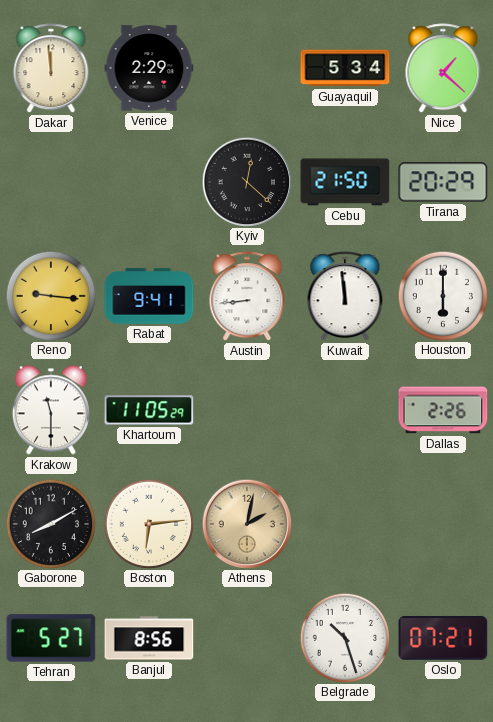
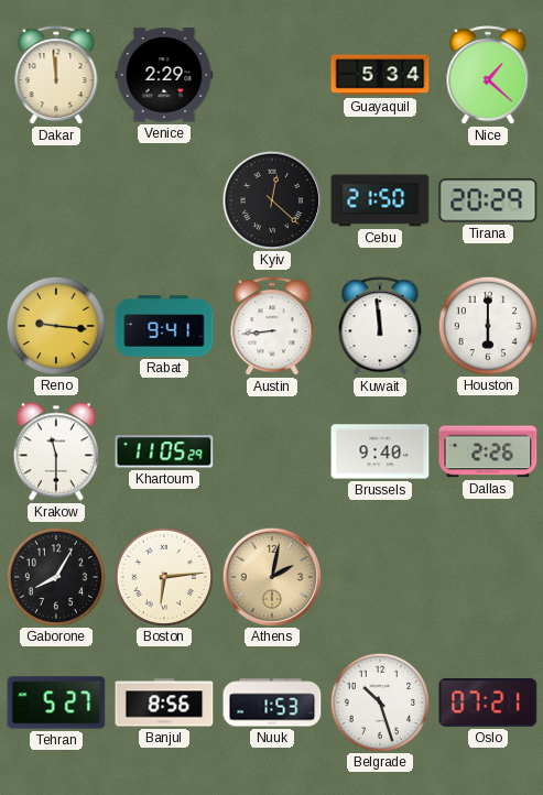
Brussels: none -> 9:40
Gaborone: 8:10 -> 8:05
Nuuk: none -> 1:53
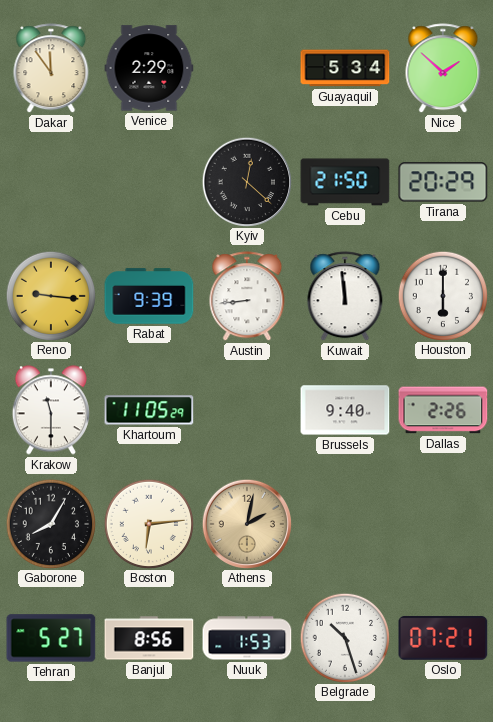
Dakar: 11:59 -> 11:54
Nice: 1:22 -> 1:52
Rabat: 9:41 -> 9:39
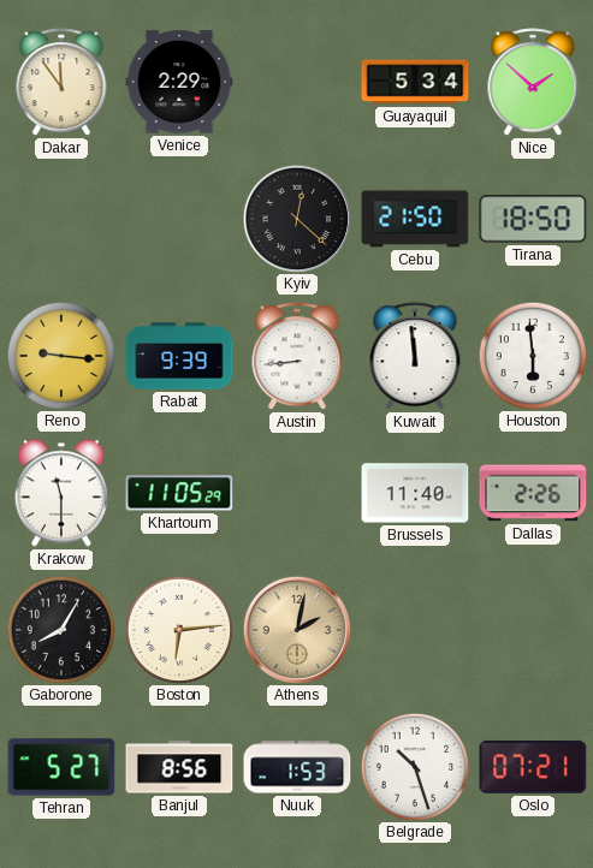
Tirana: 20:29 -> 18:50
Houston: 6:00 -> 5:59
Brussels: 9:40 -> 11:40
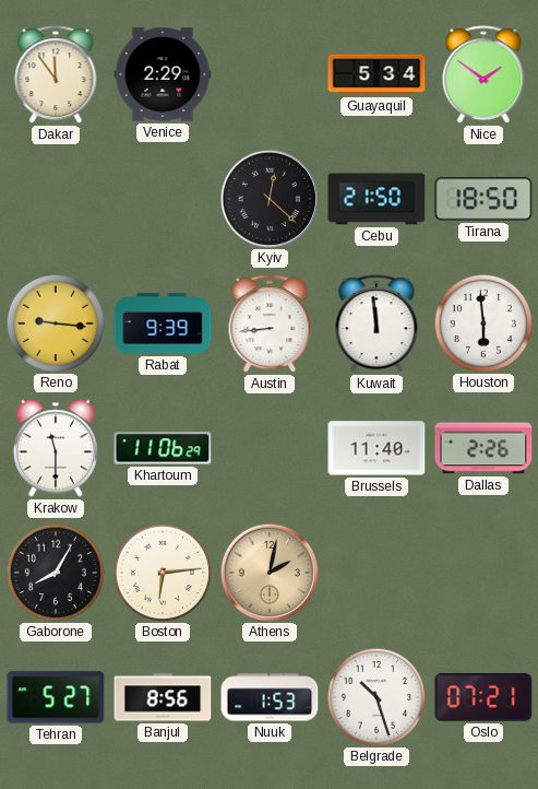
Nice: 1:52 -> 1:51
Khartoum: 11:05 -> 11:06
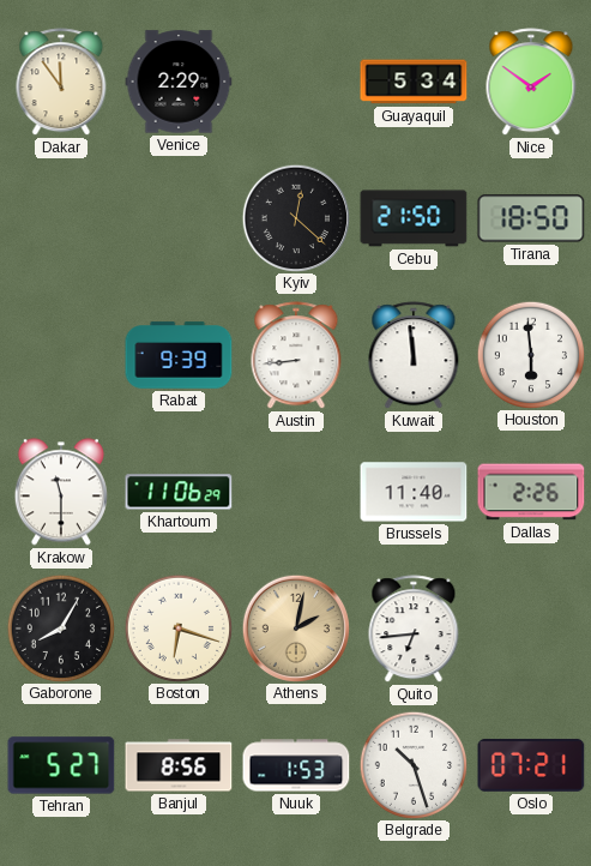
Reno: 9:16 -> none
Boston: 6:14 -> 6:18
Quito: none -> 6:44
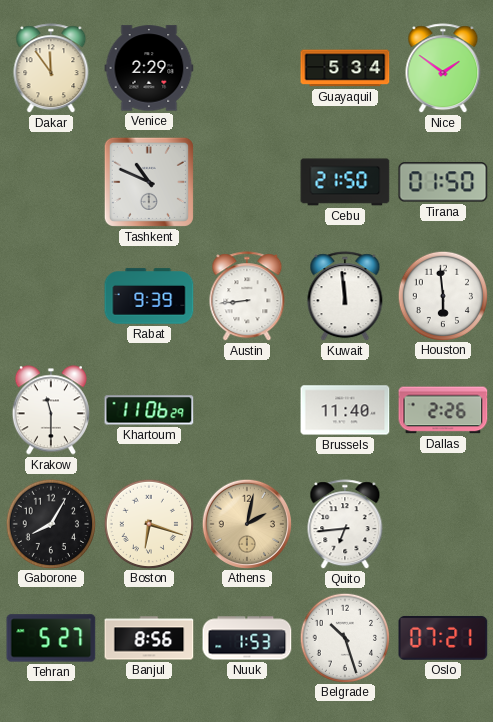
Tashkent: none -> 10:49
Kyiv: 12:22 -> none
Tirana: 18:50 -> 01:50
